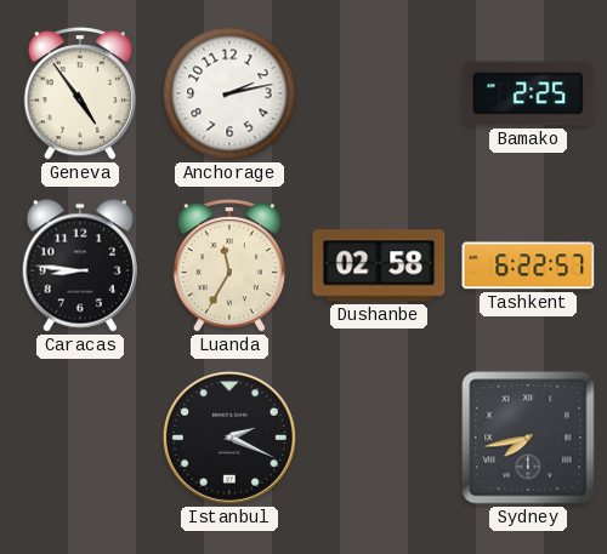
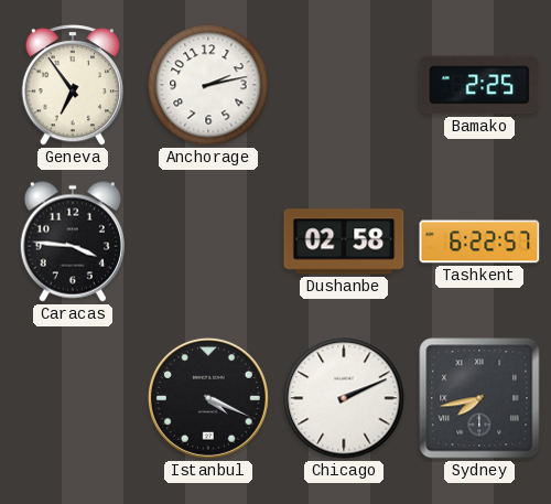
Geneva: 4:54 -> 6:54
Caracas: 8:46 -> 3:46
Luanda: 11:35 -> none
Istanbul: 2:19 -> 4:19
Chicago: none -> 2:11
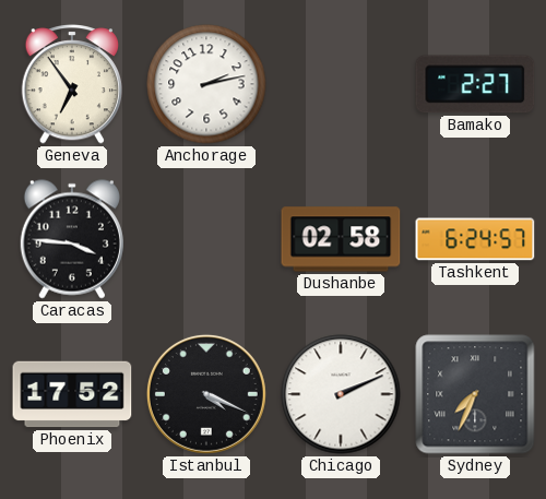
Bamako: 2:25 -> 2:27
Tashkent: 6:22 -> 6:24
Phoenix: none -> 17:52
Sydney: 7:43 -> 7:34
